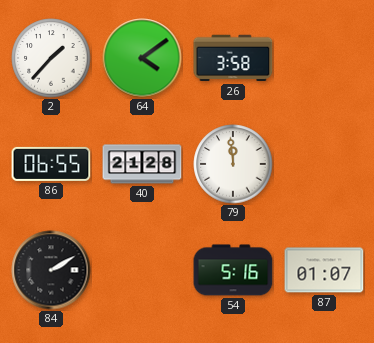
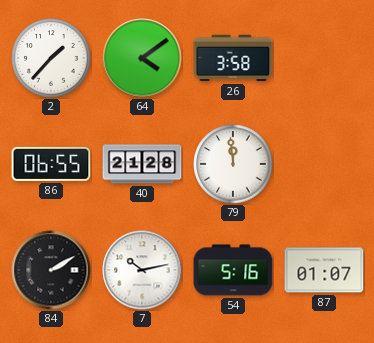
7: none -> 10:13
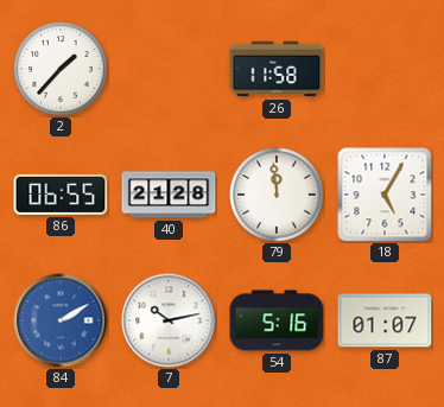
64: 4:09 -> none
26: 3:58 -> 11:58
18: none -> 5:05
84 dial: black -> blue
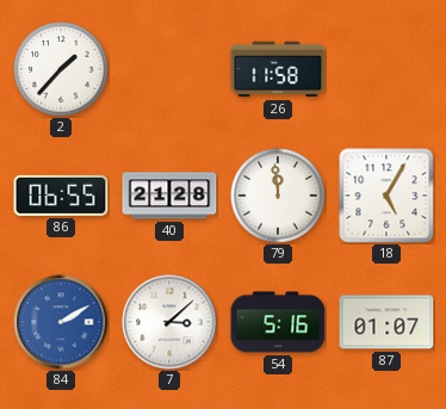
7: 10:13 -> 3:08
